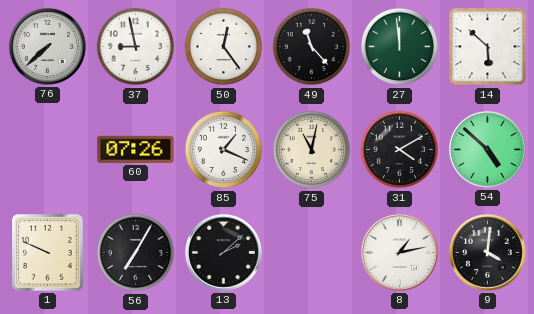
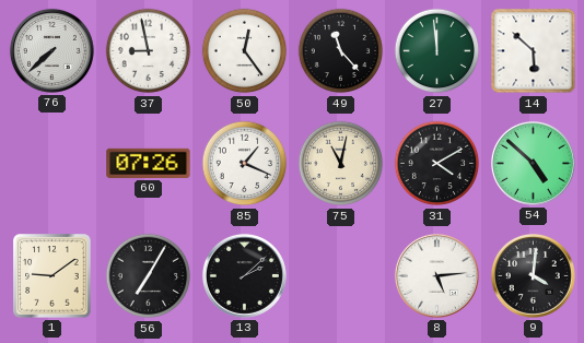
1: 9:49 -> 9:09
8: 1:13 -> 5:14
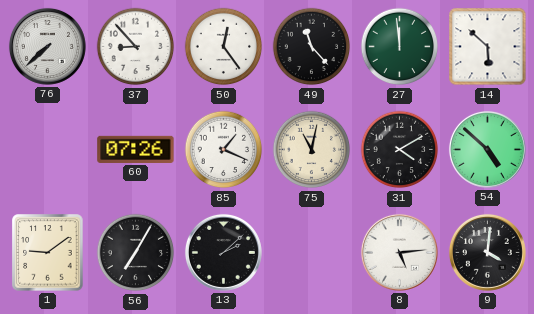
37: 8:58 -> 8:53
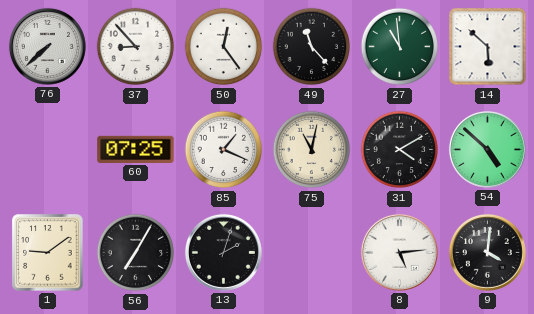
27: 11:59 -> 10:59
60: 07:26 -> 07:25
13: 2:08 -> 2:03
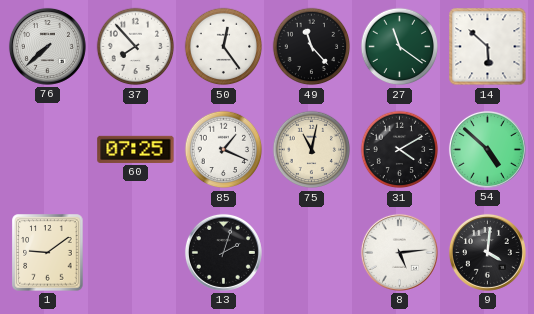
37: 8:53 -> 7:53
27: 10:59 -> 11:21
56: 7:05 -> none
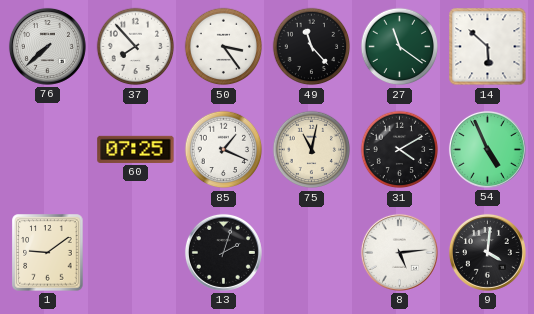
50: 12:24 -> 3:24
54: 4:52 -> 4:56
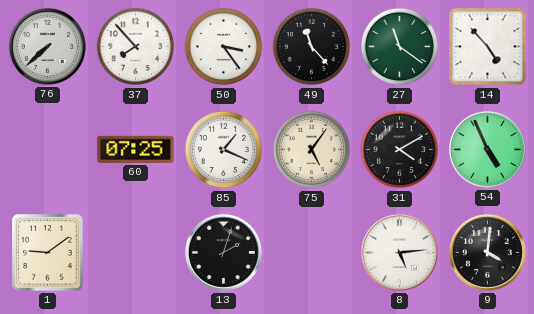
14: 5:52 -> 4:53
75: 11:02 -> 5:06
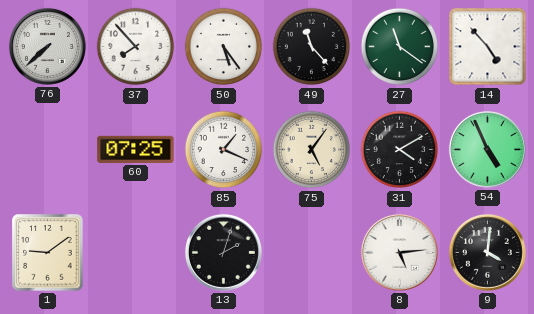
50: 3:24 -> 5:24
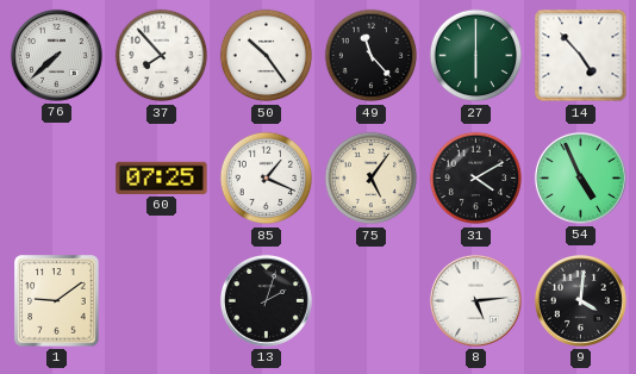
50: 5:24 -> 10:24
27: 11:21 -> 6:00
